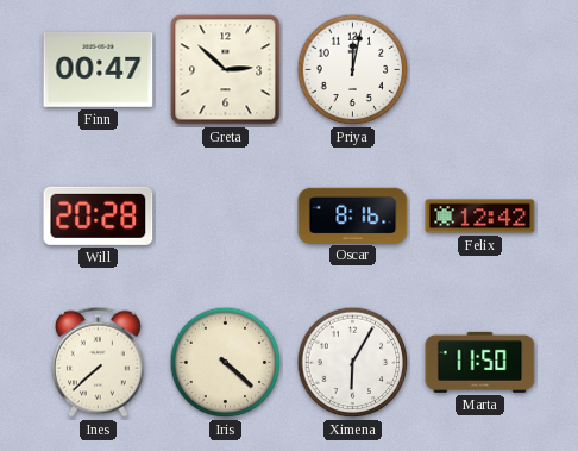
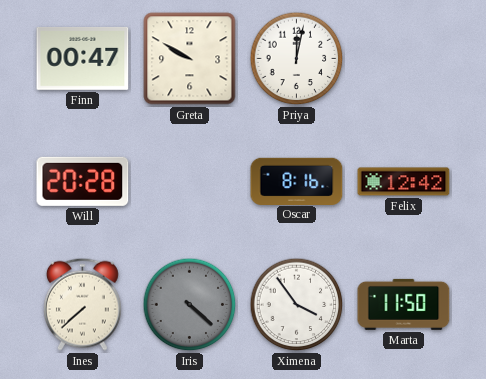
Greta: 2:52 -> 9:50
Iris dial: cream -> grey
Ximena: 6:05 -> 3:54
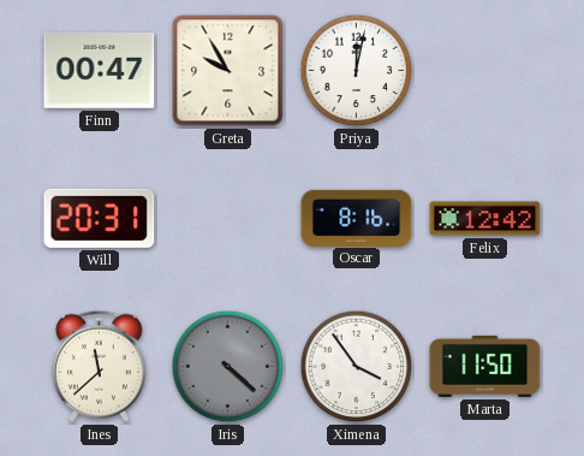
Greta: 9:50 -> 9:55
Will: 20:28 -> 20:31
Ines: 7:38 -> 11:38
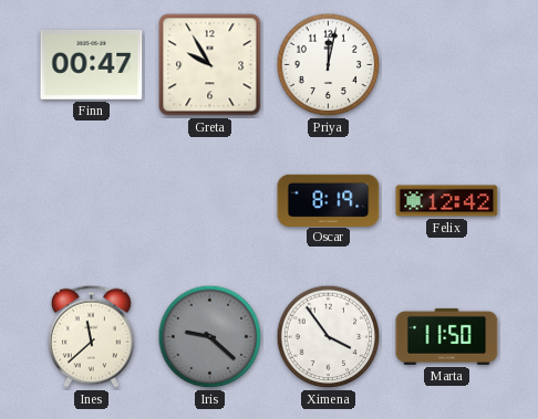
Will: 20:31 -> none
Oscar: 8:16 -> 8:19
Iris: 4:22 -> 9:22
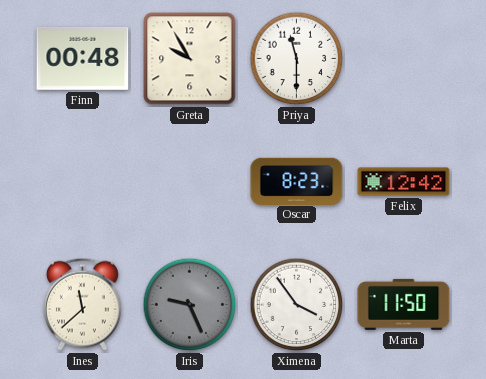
Finn: 00:47 -> 00:48
Priya: 12:02 -> 11:30
Oscar: 8:19 -> 8:23
Iris: 9:22 -> 9:26
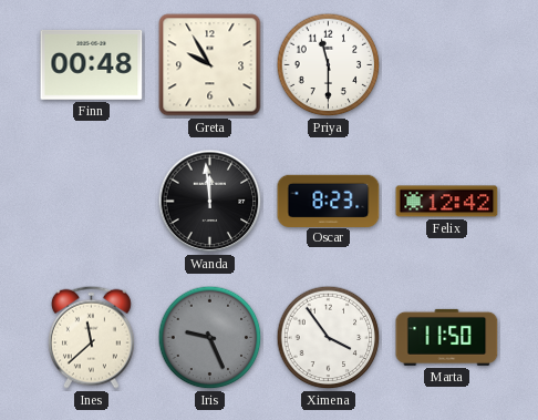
Wanda: none -> 11:59
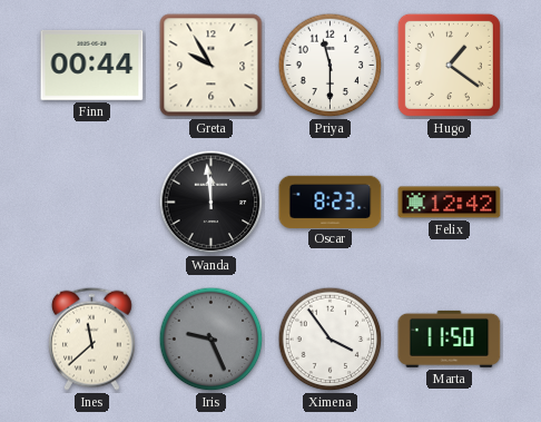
Finn: 00:48 -> 00:44
Hugo: none -> 1:21
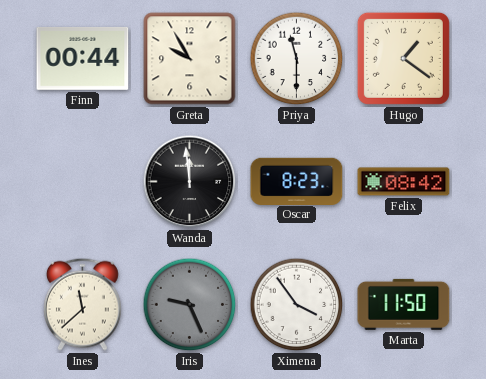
Felix: 12:42 -> 08:42
